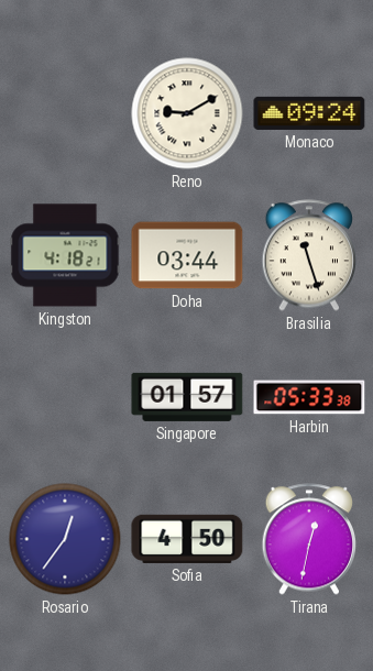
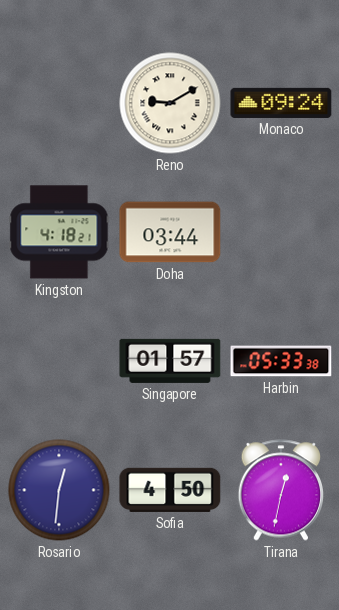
Brasilia: 11:27 -> none
Rosario: 12:36 -> 12:31
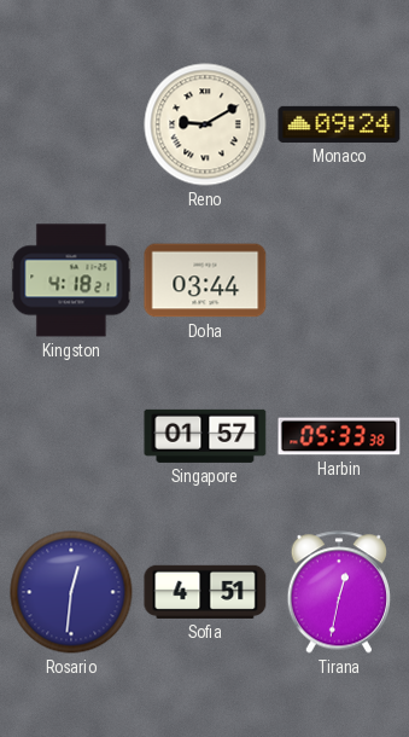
Sofia: 4:50 -> 4:51
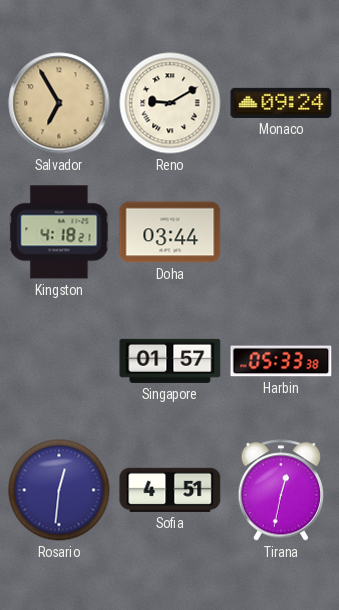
Salvador: none -> 6:55
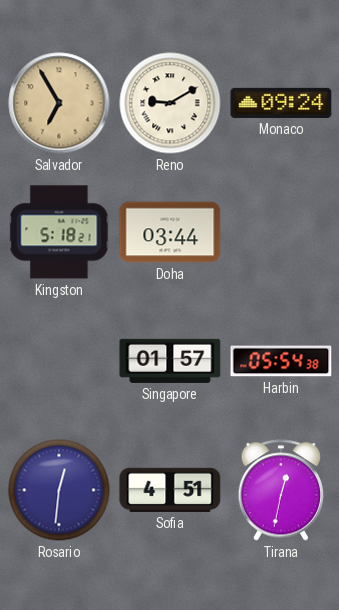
Kingston: 4:18 -> 5:18
Harbin: 05:33 -> 05:54
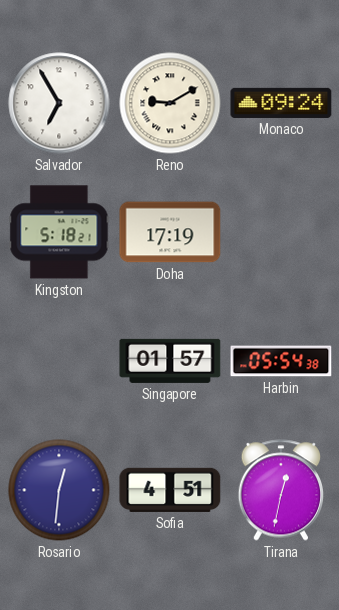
Salvador dial: champagne -> white
Doha: 03:44 -> 17:19
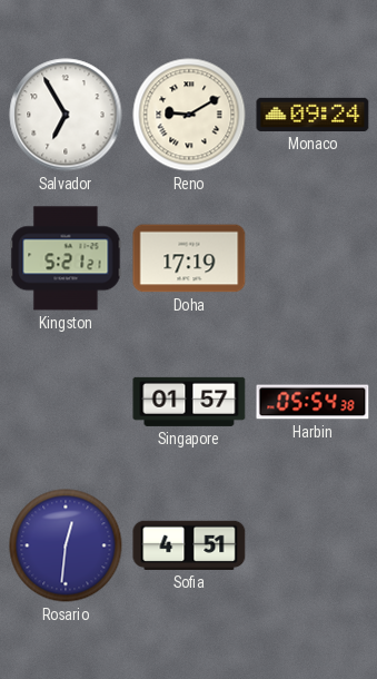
Kingston: 5:18 -> 5:21
Tirana: 12:32 -> none
